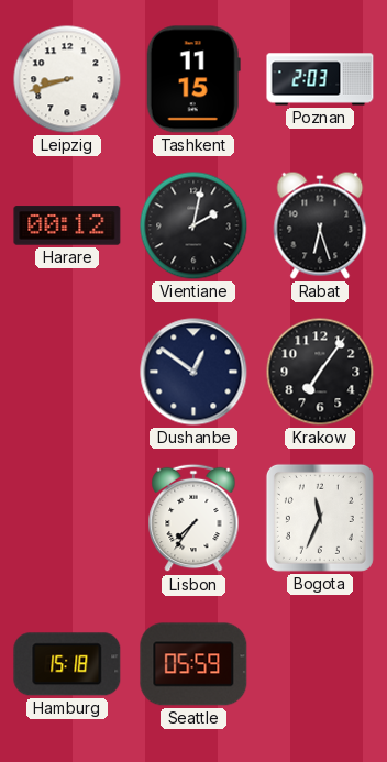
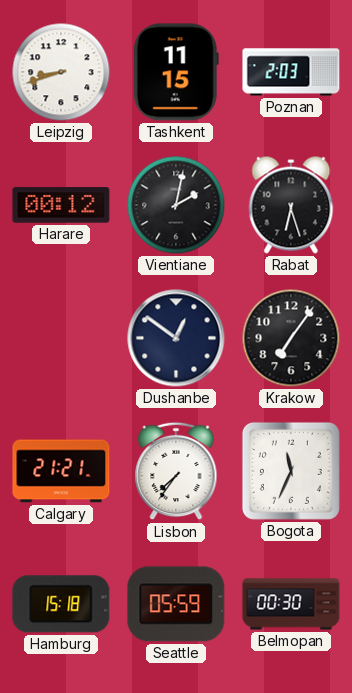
Calgary: none -> 21:21
Belmopan: none -> 00:30
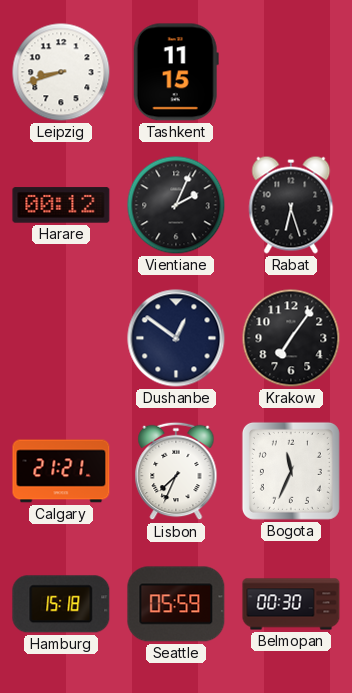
Poznan: 2:03 -> none
Vientiane: 2:02 -> 2:04
Lisbon: 7:36 -> 7:34
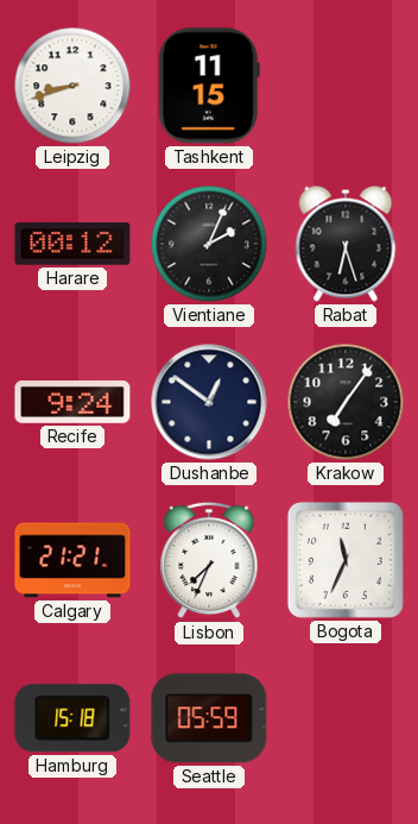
Recife: none -> 9:24
Belmopan: 00:30 -> none
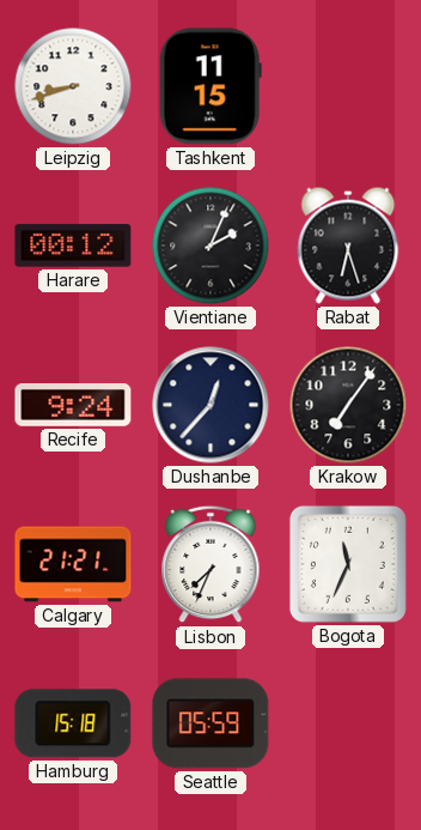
Dushanbe: 12:51 -> 12:37
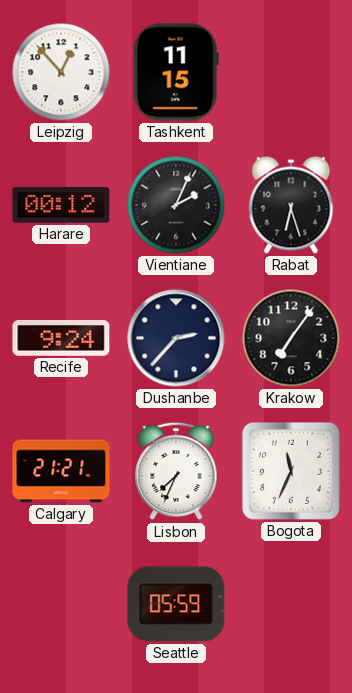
Leipzig: 8:42 -> 12:53
Dushanbe: 12:37 -> 2:37
Hamburg: 15:18 -> none
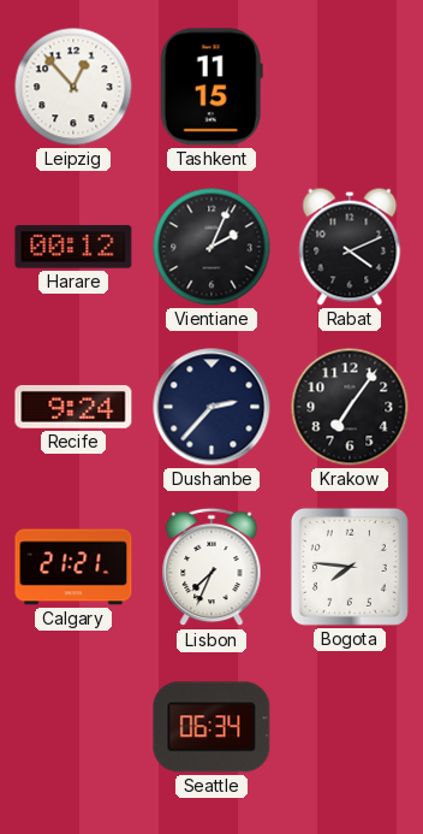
Rabat: 6:27 -> 4:11
Bogota: 11:34 -> 7:46
Seattle: 05:59 -> 06:34
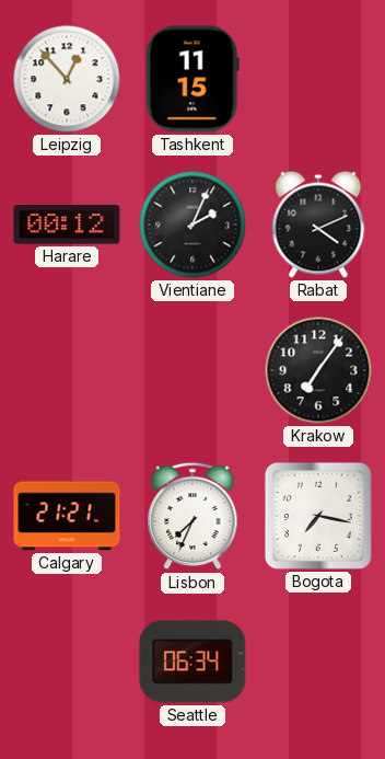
Recife: 9:24 -> none
Dushanbe: 2:37 -> none
Bogota: 7:46 -> 7:17
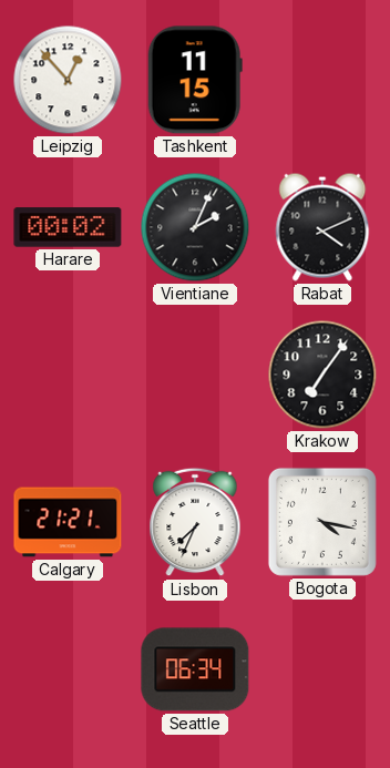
Harare: 00:12 -> 00:02
Bogota: 7:17 -> 4:17
